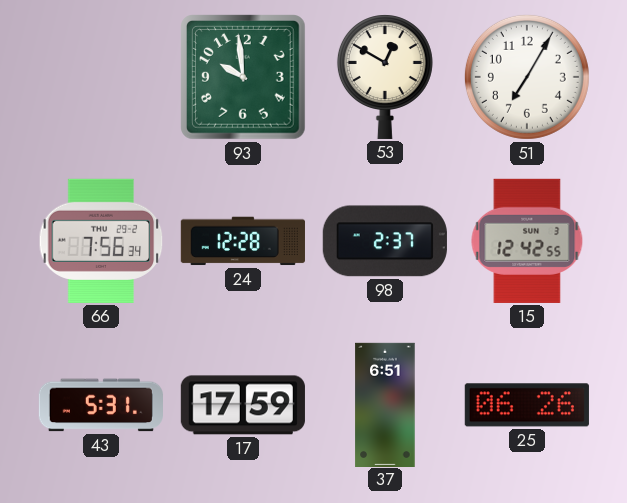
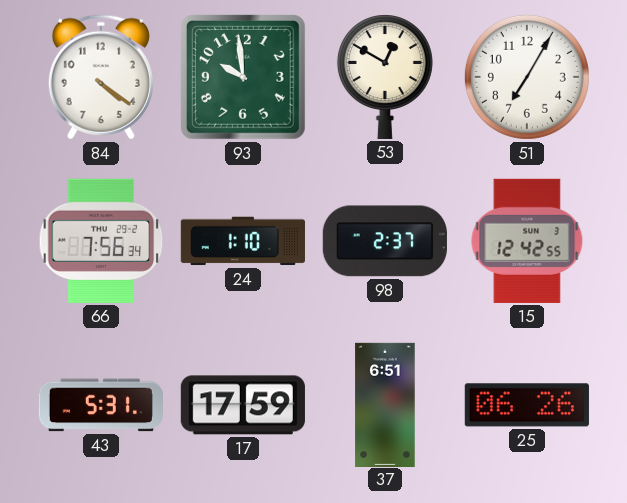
84: none -> 4:21
24: 12:28 -> 1:10
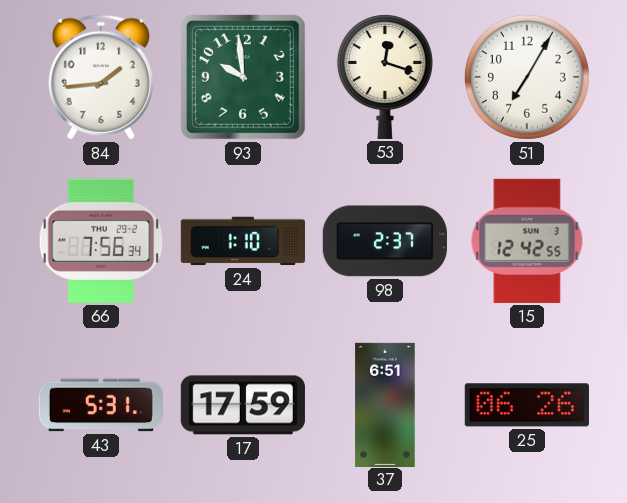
84: 4:21 -> 1:44
53: 12:50 -> 12:18
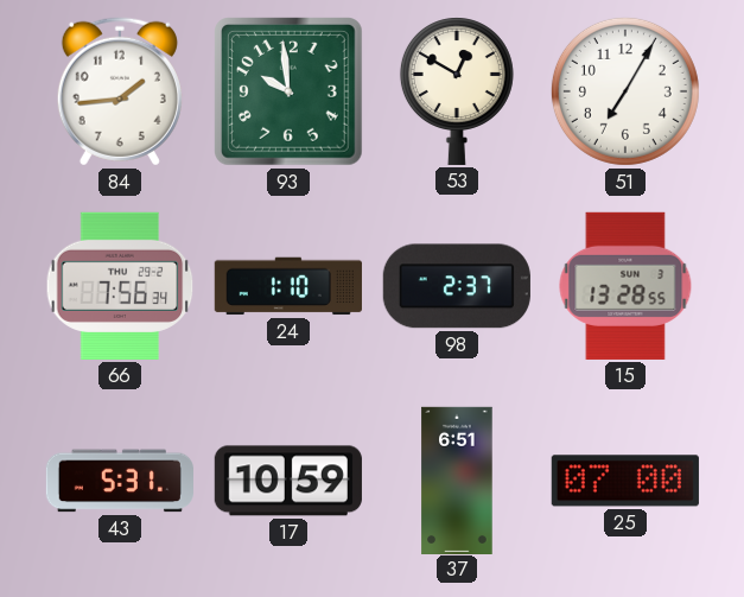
53: 12:18 -> 12:50
15: 12:42 -> 13:28
17: 17:59 -> 10:59
25: 06:26 -> 07:00
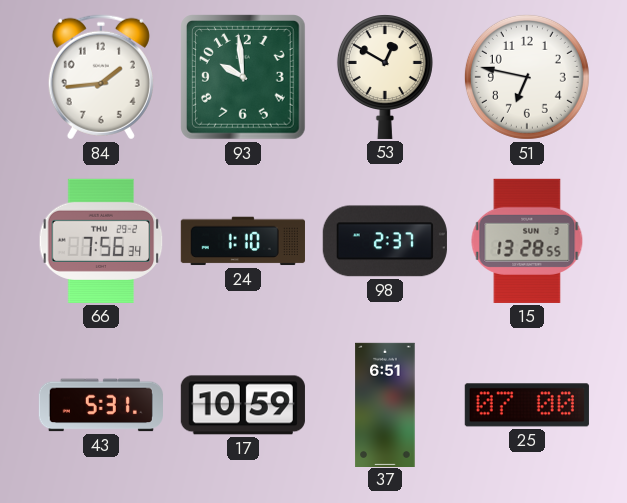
51: 7:05 -> 6:47
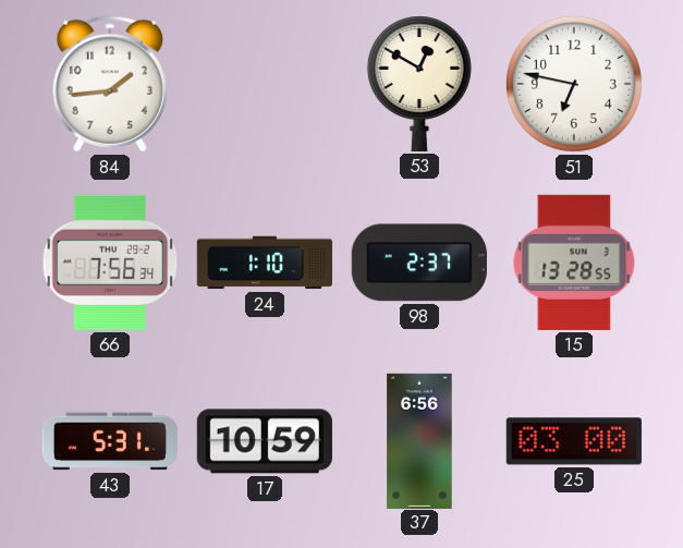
93: 9:59 -> none
37: 6:51 -> 6:56
25: 07:00 -> 03:00
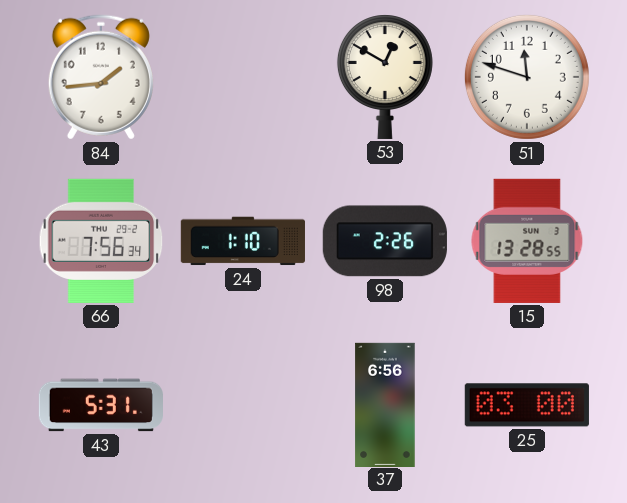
51: 6:47 -> 11:48
98: 2:37 -> 2:26
17: 10:59 -> none
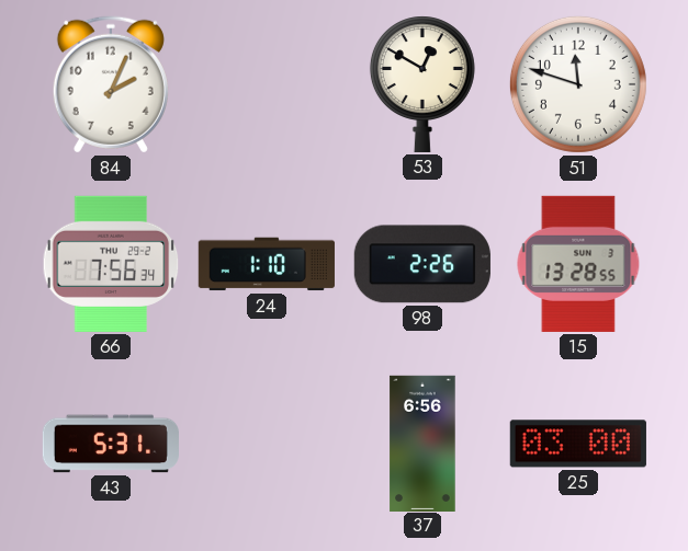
84: 1:44 -> 2:04
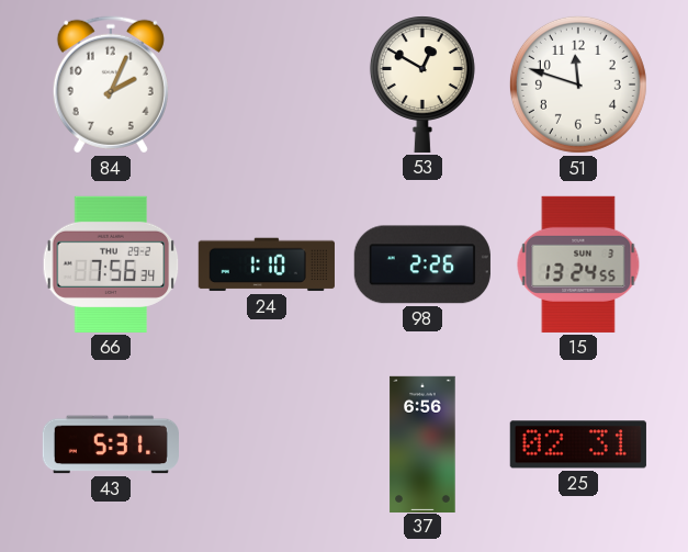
15: 13:28 -> 13:24
25: 03:00 -> 02:31
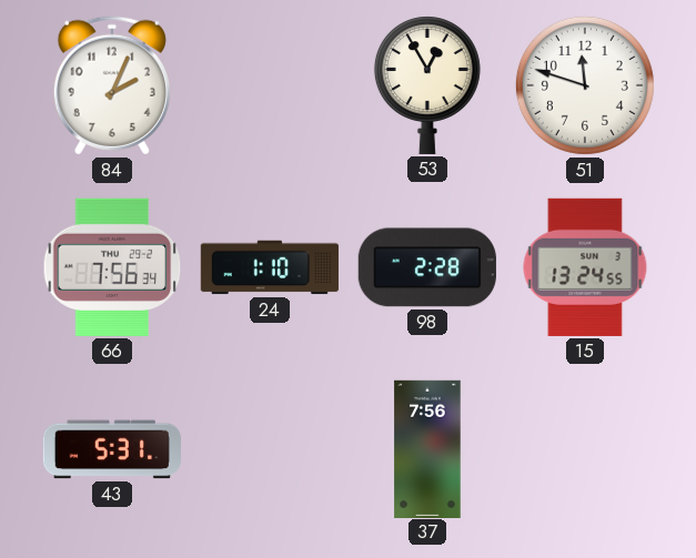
53: 12:50 -> 12:55
98: 2:26 -> 2:28
37: 6:56 -> 7:56
25: 02:31 -> none
